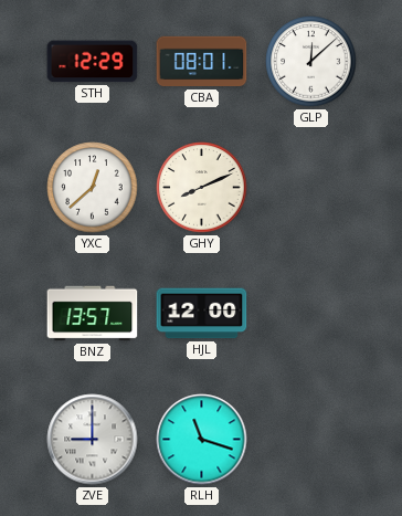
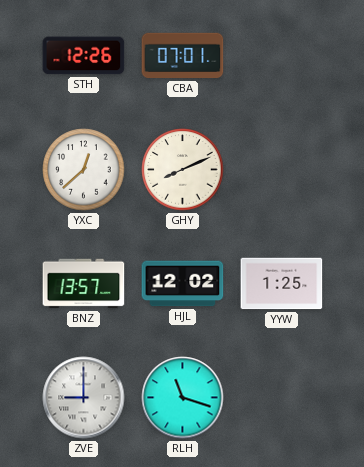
STH: 12:29 -> 12:26
CBA: 08:01 -> 07:01
GLP: 12:08 -> none
HJL: 12:00 -> 12:02
YYW: none -> 1:25
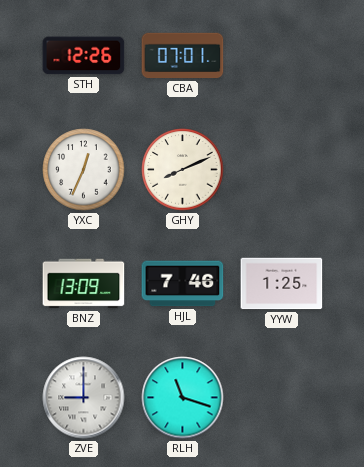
YXC: 12:38 -> 12:34
BNZ: 13:57 -> 13:09
HJL: 12:02 -> 7:46
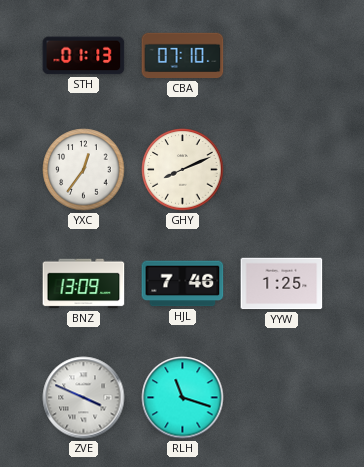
STH: 12:26 -> 01:13
CBA: 07:01 -> 07:10
YXC: 12:34 -> 12:36
ZVE: 9:00 -> 3:49
